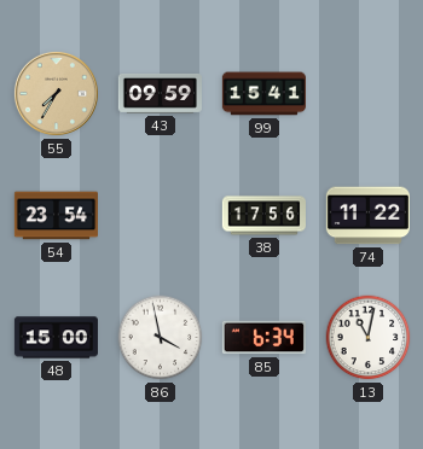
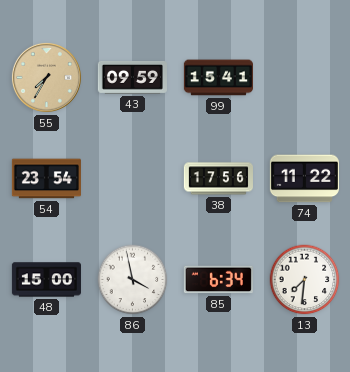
13: 11:02 -> 7:31
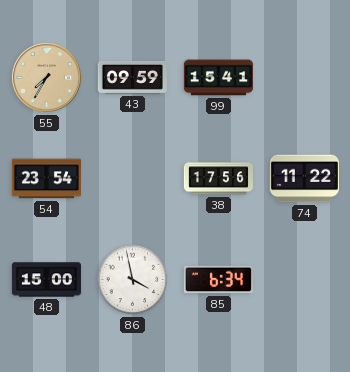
13: 7:31 -> none
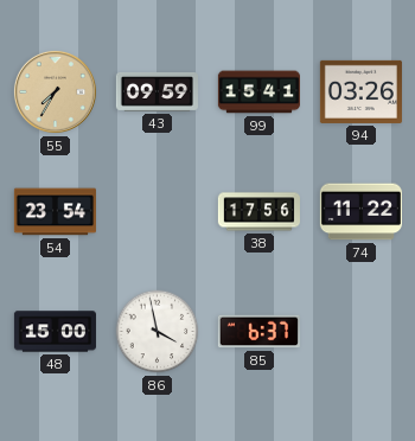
94: none -> 03:26
85: 6:34 -> 6:37
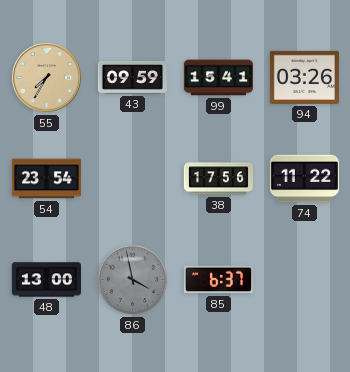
48: 15:00 -> 13:00
86 dial: white -> grey
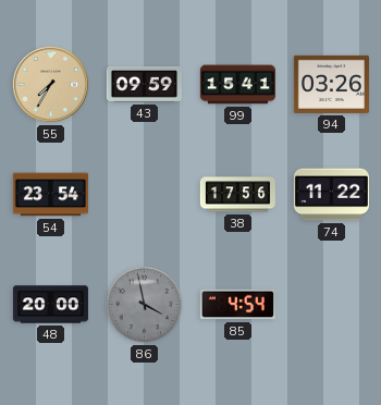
48: 13:00 -> 20:00
85: 6:37 -> 4:54
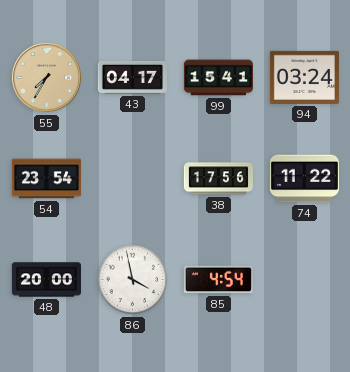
43: 09:59 -> 04:17
94: 03:26 -> 03:24
86 dial: grey -> white
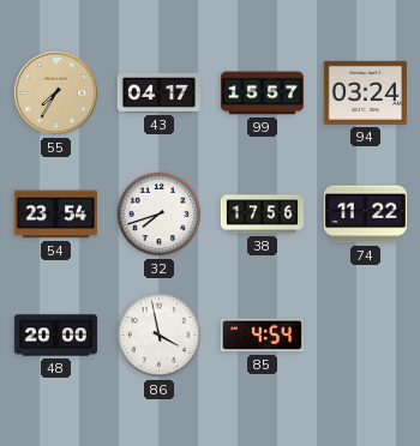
99: 15:41 -> 15:57
32: none -> 7:42
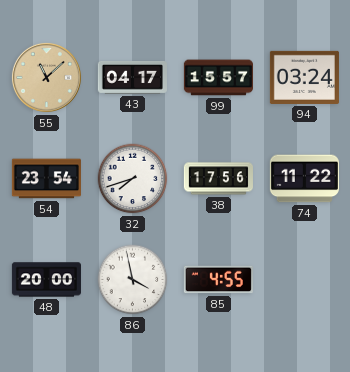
55: 7:35 -> 11:08
85: 4:54 -> 4:55
